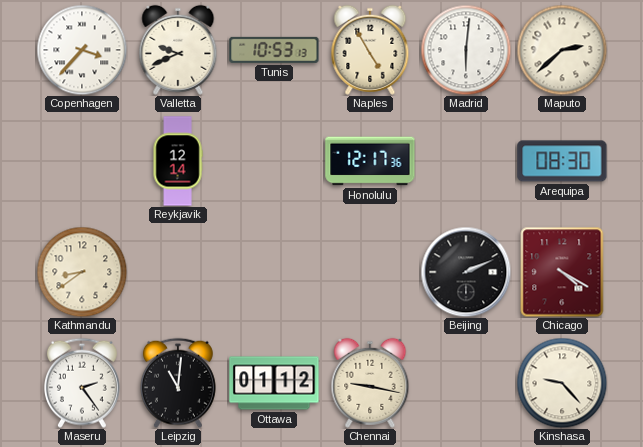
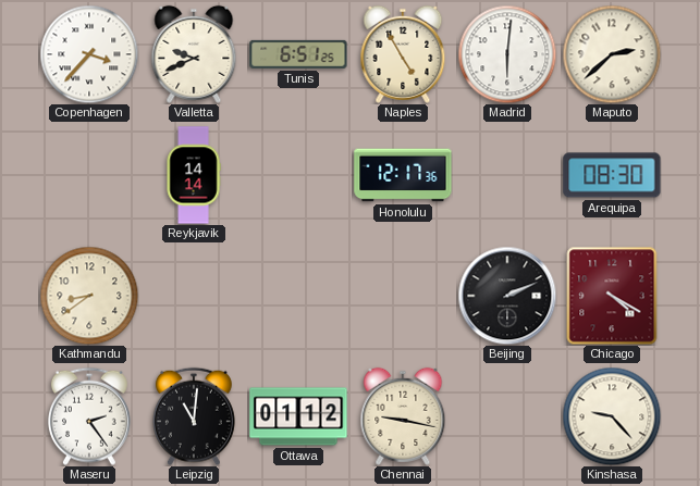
Tunis: 10:53 -> 6:51
Reykjavik: 12:14 -> 14:14
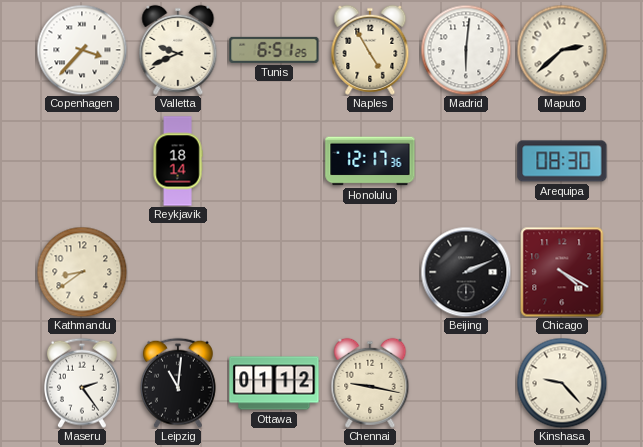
Reykjavik: 14:14 -> 18:14
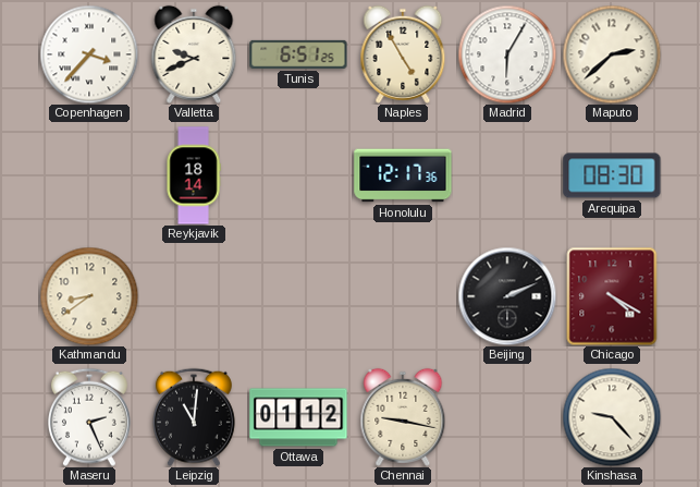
Madrid: 6:01 -> 6:05
Maseru: 2:24 -> 2:26
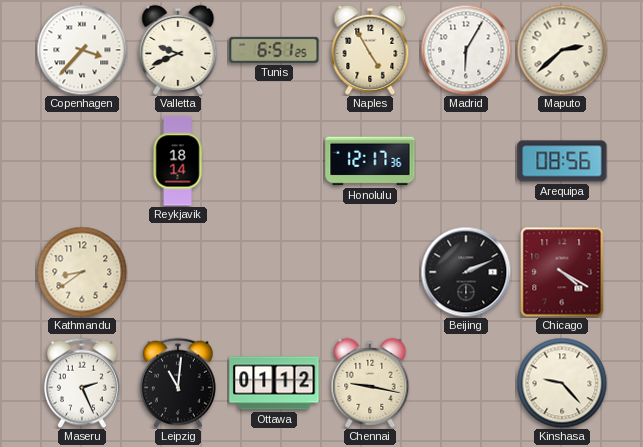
Arequipa: 08:30 -> 08:56
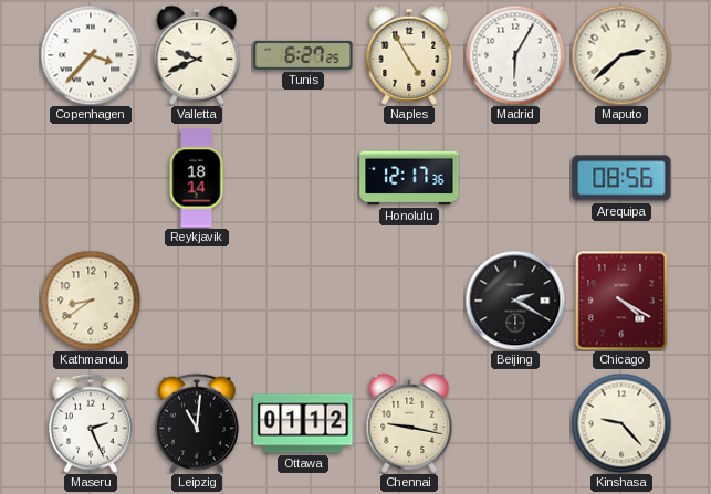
Tunis: 6:51 -> 6:27
Beijing: 2:11 -> 2:20
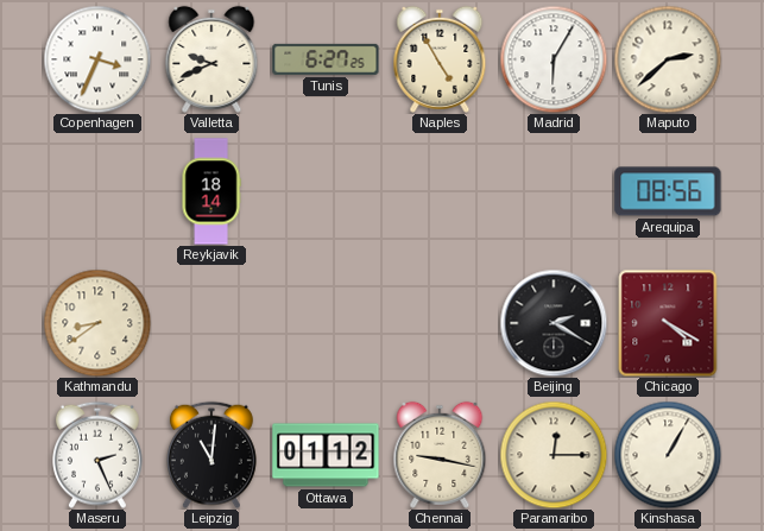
Copenhagen: 3:37 -> 3:34
Honolulu: 12:17 -> none
Paramaribo: none -> 12:15
Kinshasa: 9:23 -> 1:05
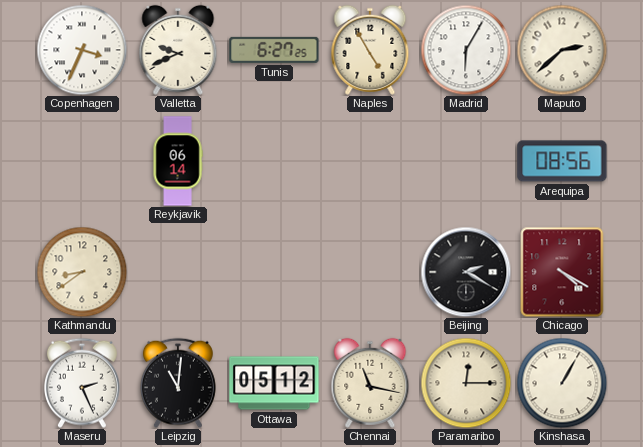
Reykjavik: 18:14 -> 06:14
Ottawa: 01:12 -> 05:12
Chennai: 9:17 -> 11:17
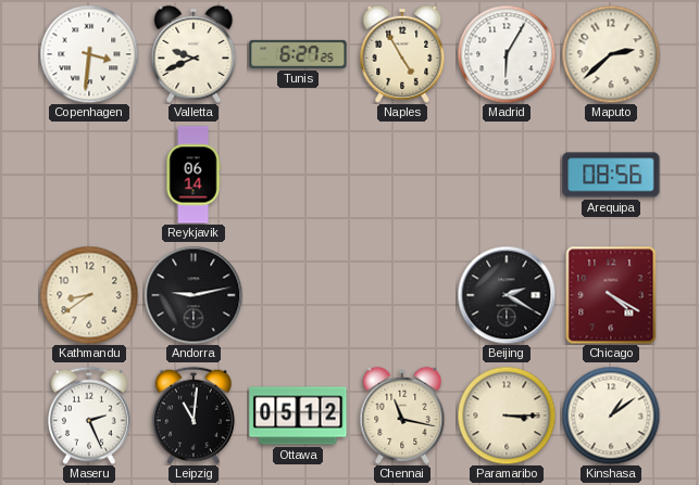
Copenhagen: 3:34 -> 3:31
Andorra: none -> 9:13
Paramaribo: 12:15 -> 3:15
Kinshasa: 1:05 -> 1:09
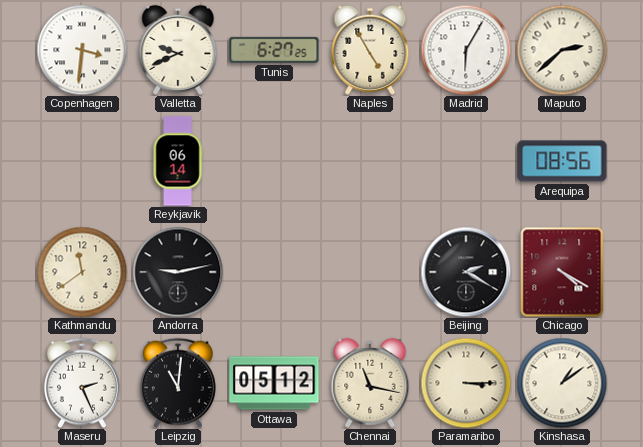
Kathmandu: 8:39 -> 11:39
